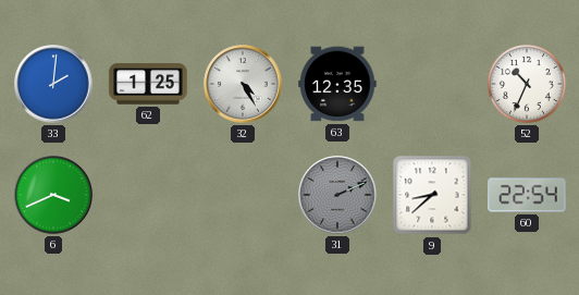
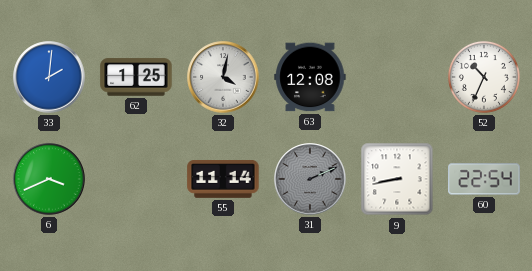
32: 4:25 -> 4:02
63: 12:35 -> 12:08
55: none -> 11:14
9: 8:38 -> 8:43
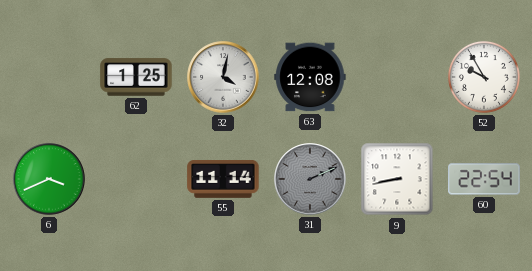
33: 2:01 -> none
52: 10:34 -> 9:55
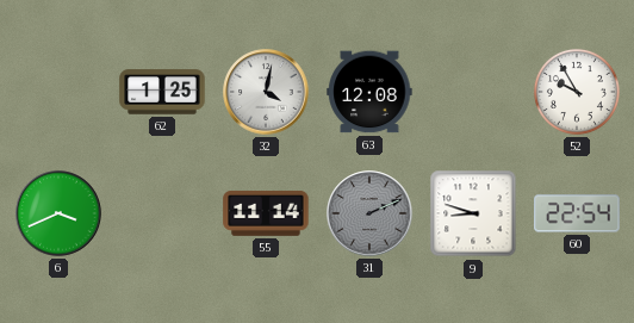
9: 8:43 -> 8:48
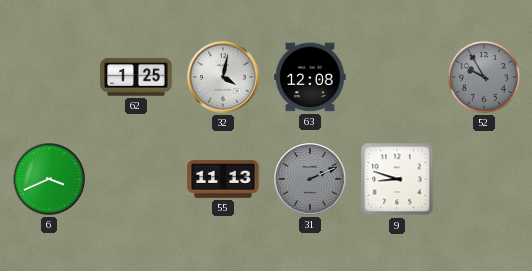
52 dial: white -> grey
55: 11:14 -> 11:13
60: 22:54 -> none
